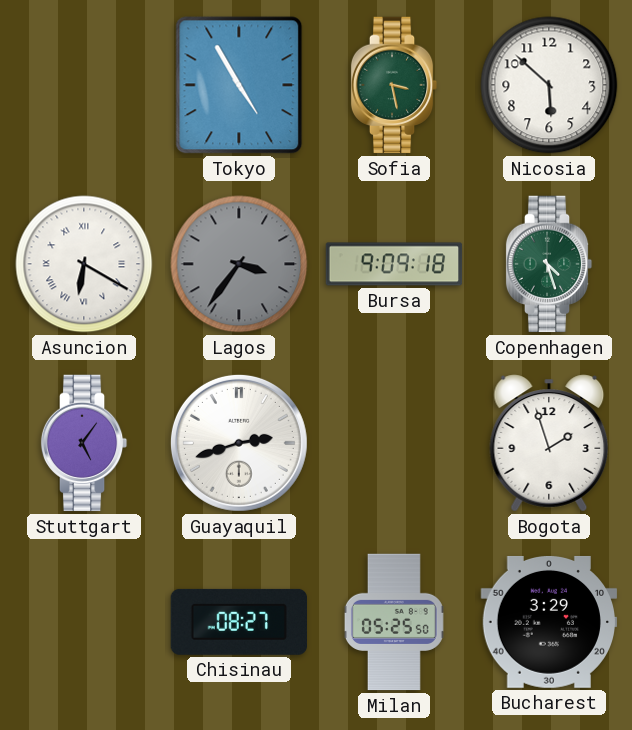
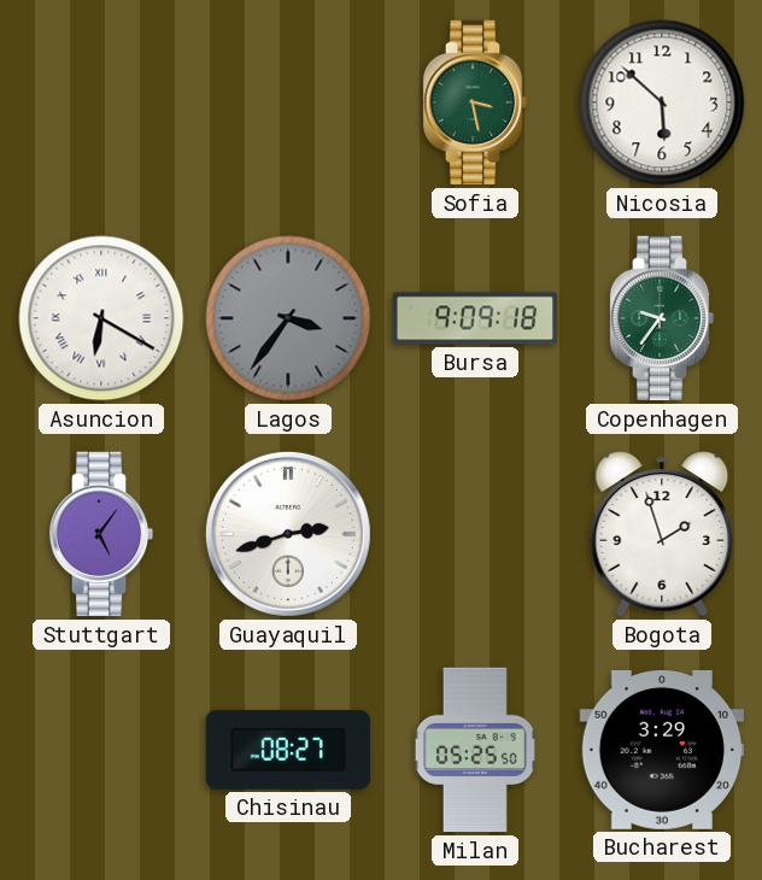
Tokyo: 4:55 -> none
Copenhagen: 4:27 -> 9:36
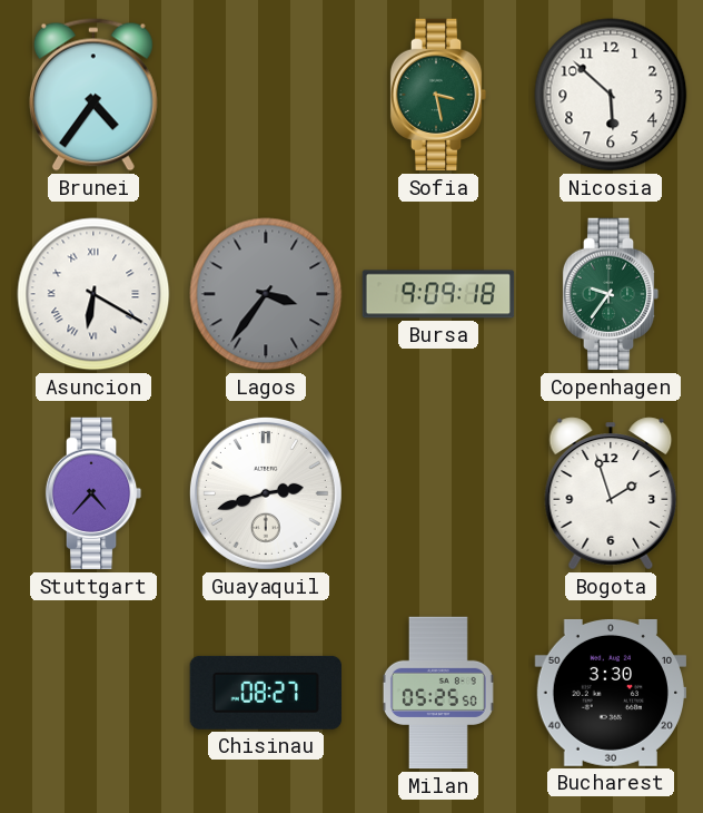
Brunei: none -> 4:36
Stuttgart: 5:06 -> 4:37
Bucharest: 3:29 -> 3:30
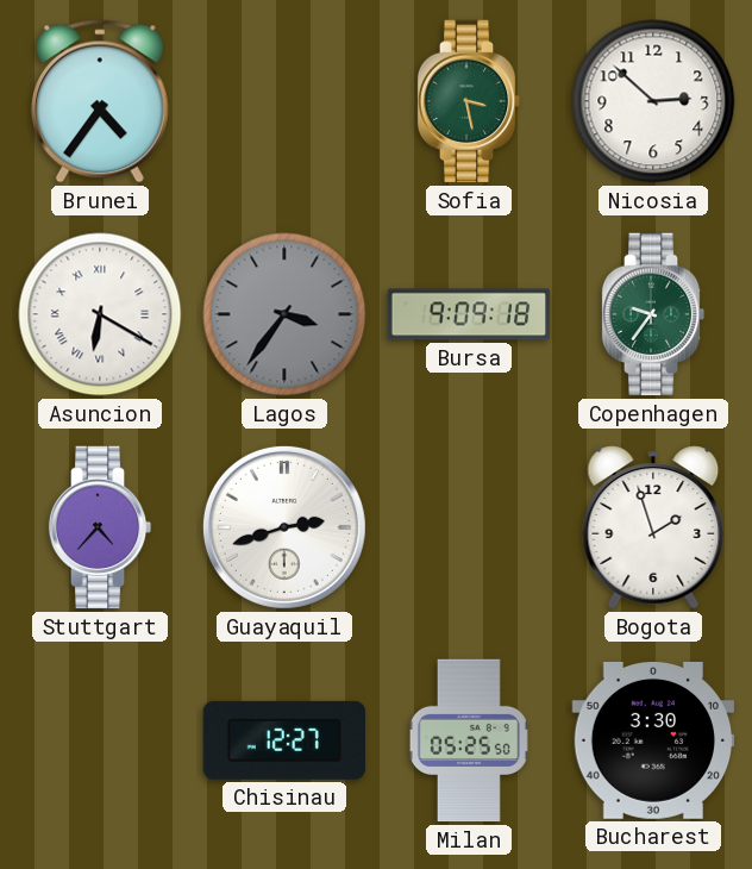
Nicosia: 5:52 -> 2:52
Chisinau: 08:27 -> 12:27
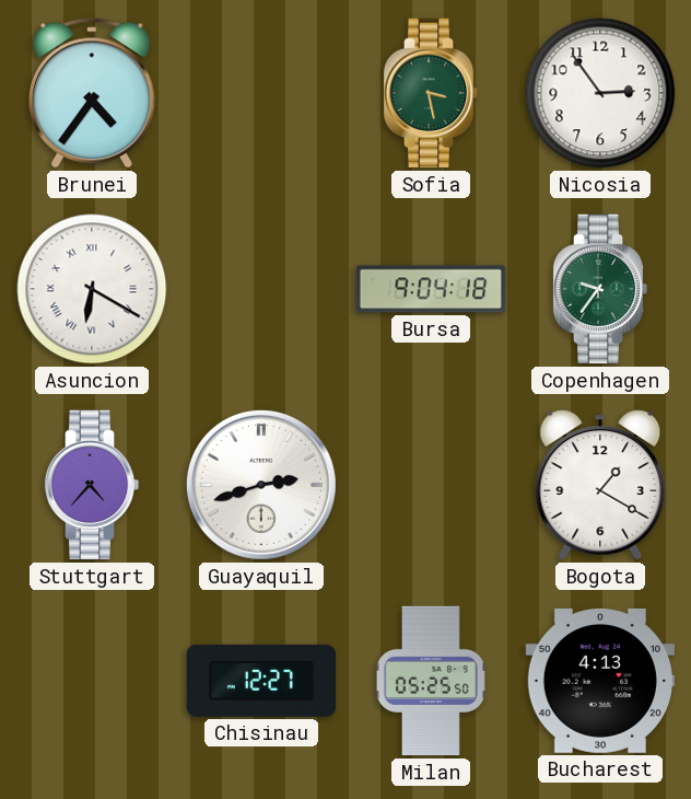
Nicosia: 2:52 -> 2:54
Lagos: 3:36 -> none
Bursa: 9:09 -> 9:04
Bogota: 1:57 -> 1:20
Bucharest: 3:30 -> 4:13
